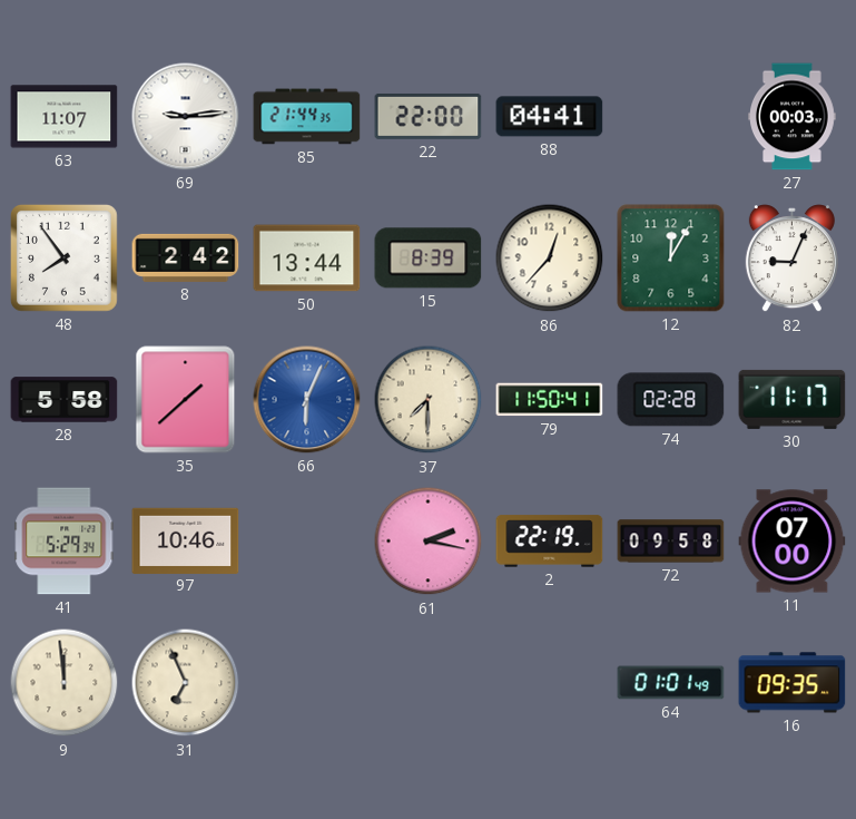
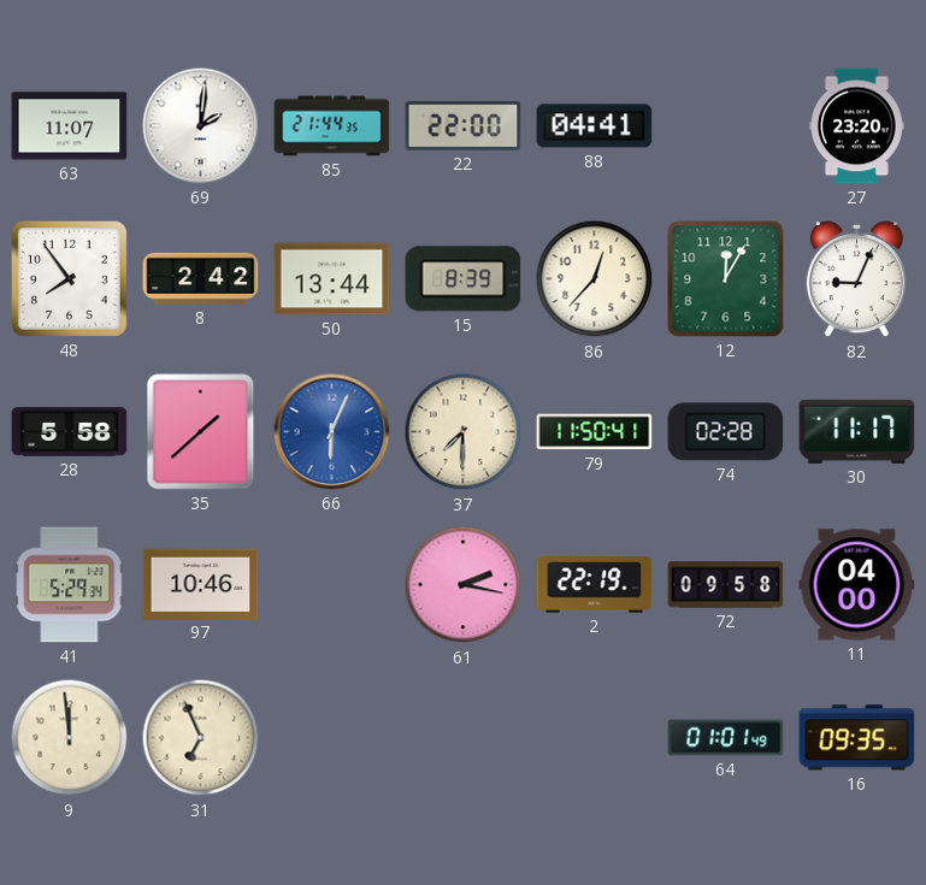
69: 9:14 -> 2:01
27: 00:03 -> 23:20
11: 07:00 -> 04:00
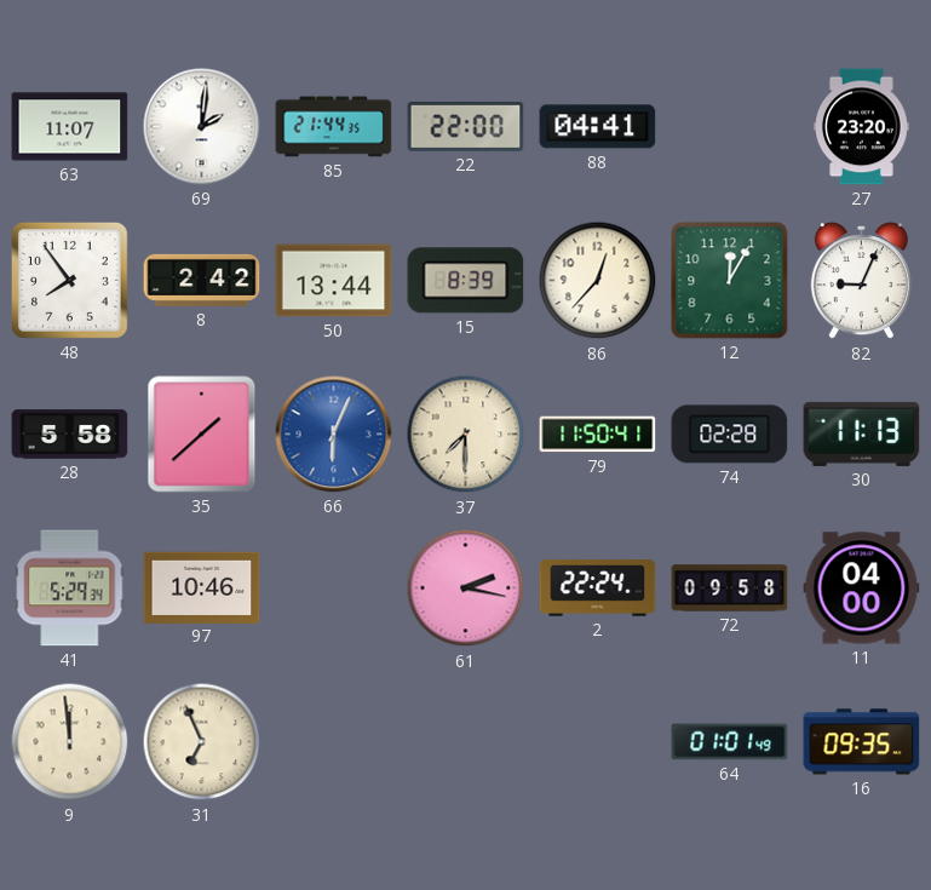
30: 11:17 -> 11:13
2: 22:19 -> 22:24
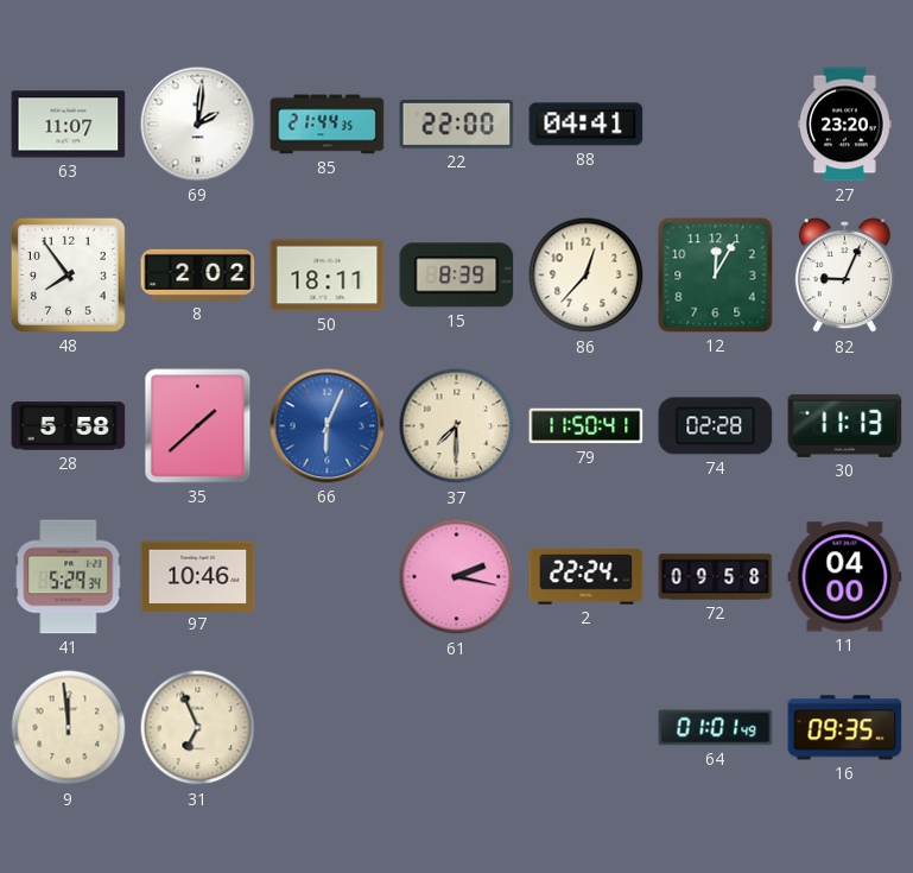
8: 2:42 -> 2:02
50: 13:44 -> 18:11
